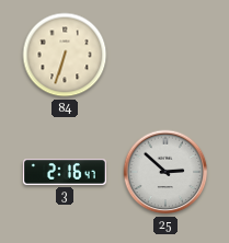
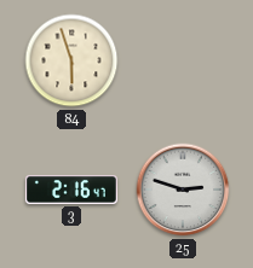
84: 6:33 -> 5:57
25: 2:52 -> 2:48
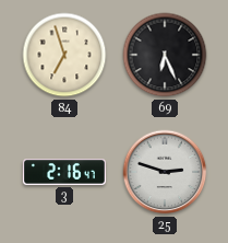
84: 5:57 -> 6:57
69: none -> 6:26
